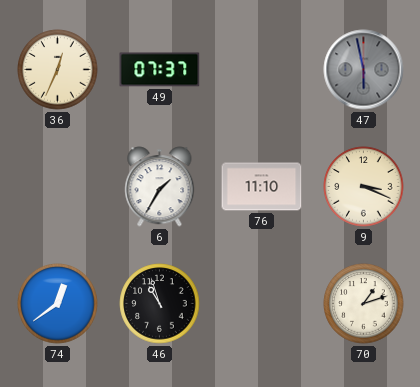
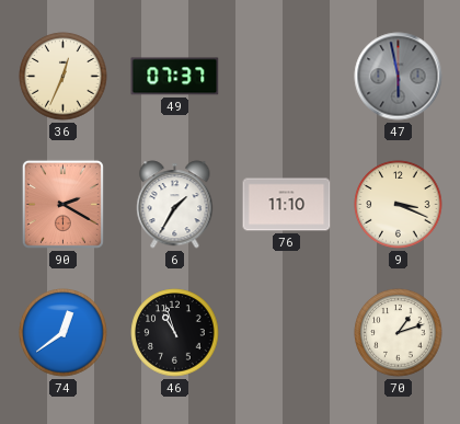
90: none -> 2:20
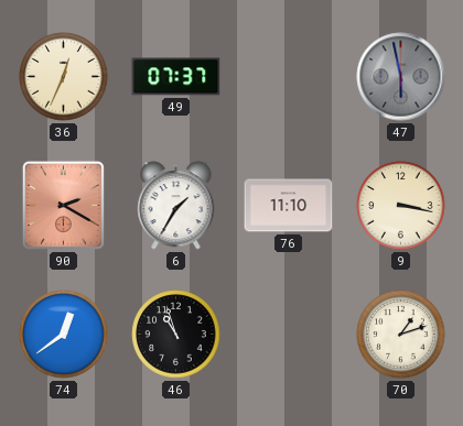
9: 3:19 -> 3:17
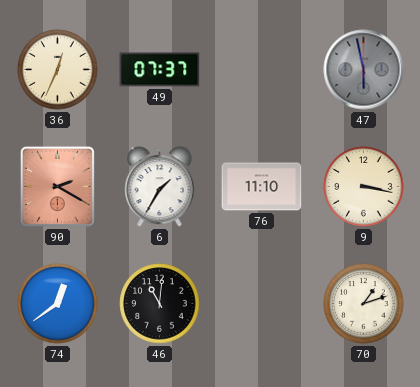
46: 10:57 -> 11:01
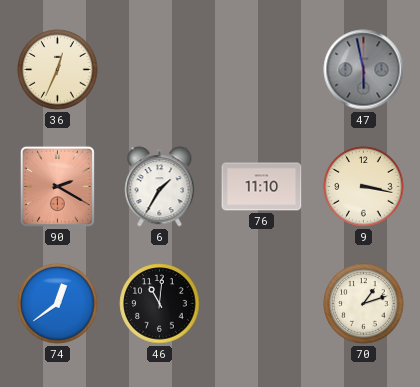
49: 07:37 -> none
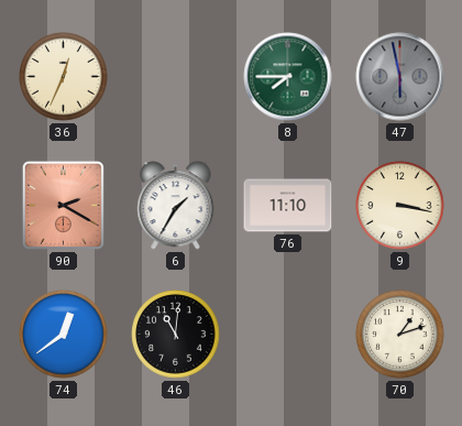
8: none -> 7:45
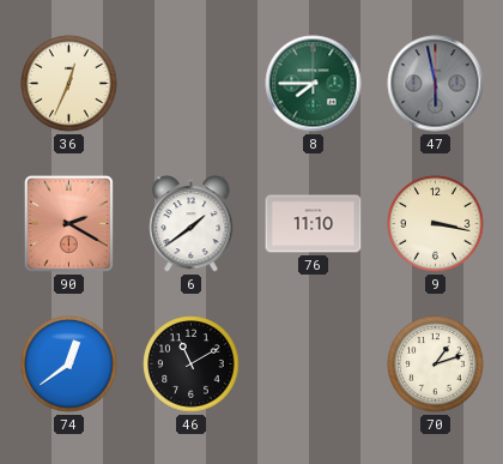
6: 1:35 -> 1:39
46: 11:01 -> 11:10
